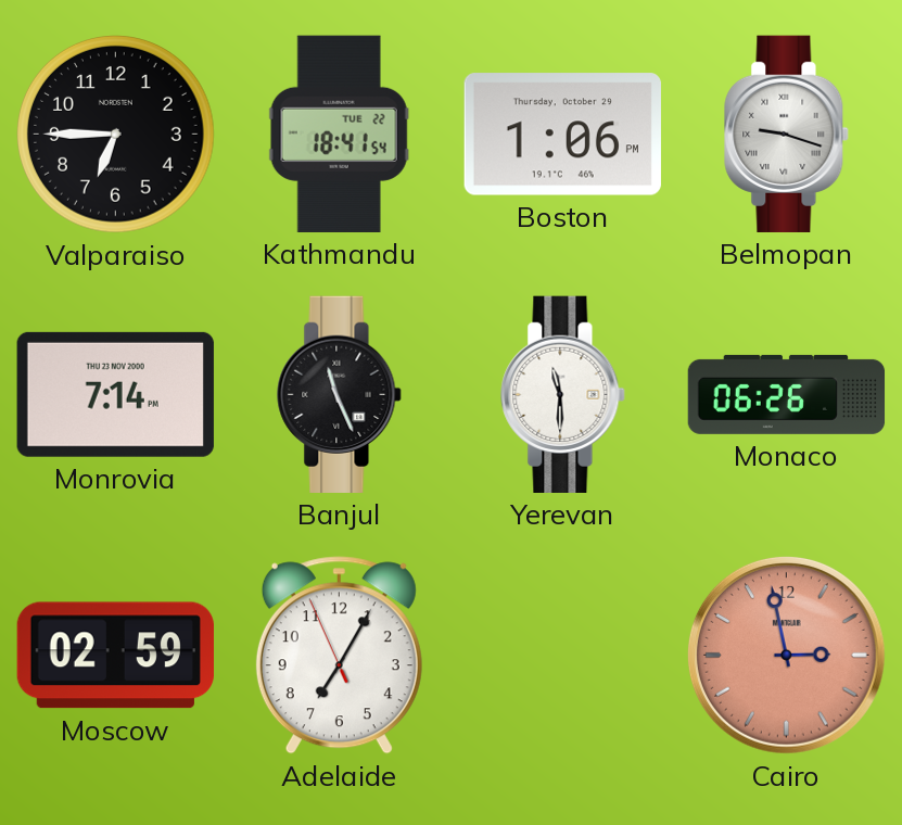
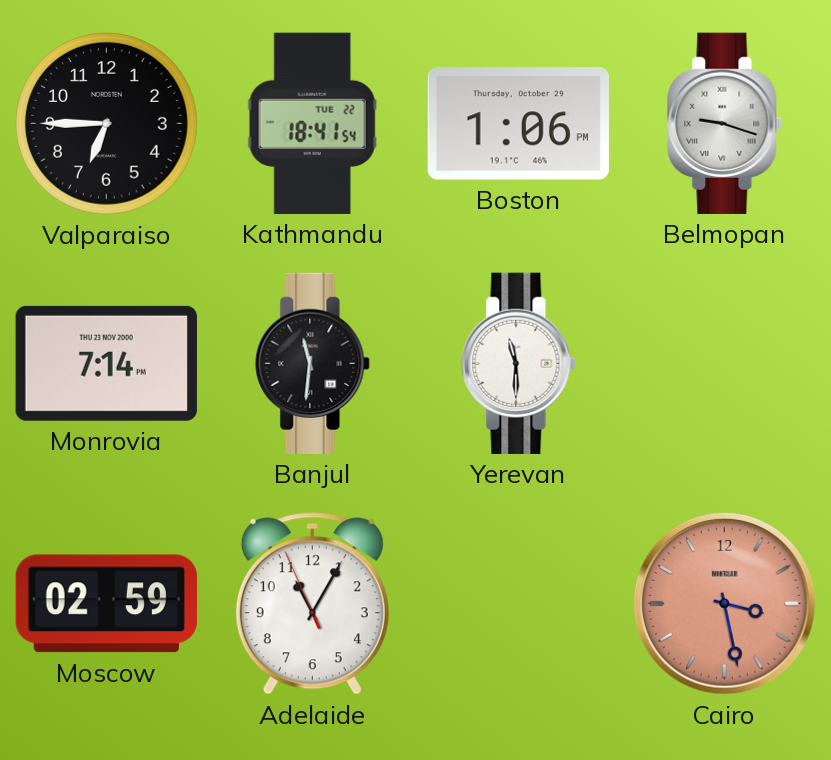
Banjul: 11:26 -> 11:31
Monaco: 06:26 -> none
Adelaide: 7:04 -> 11:04
Cairo: 2:58 -> 3:28
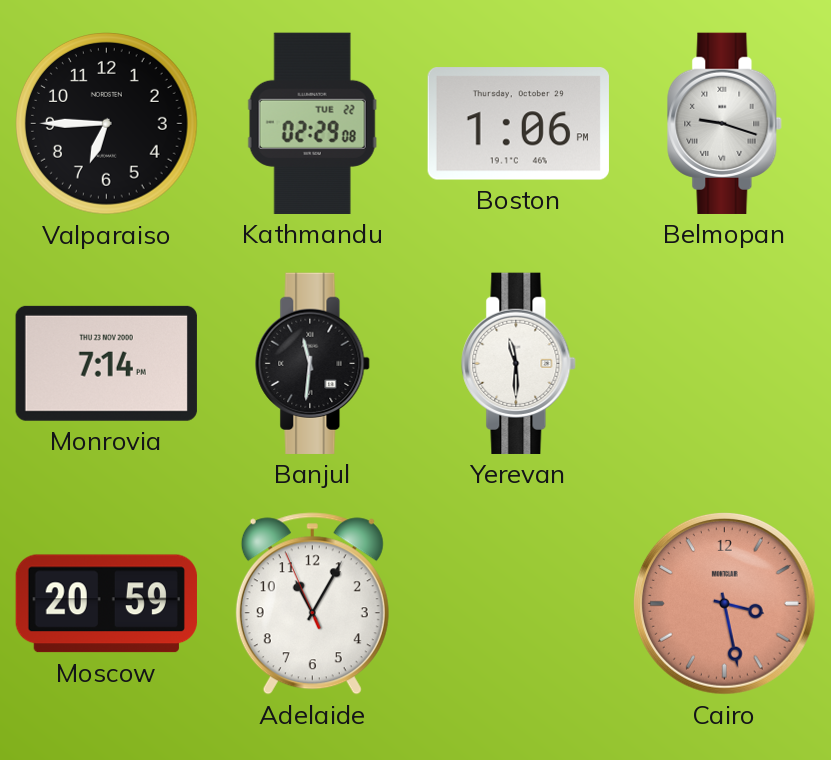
Kathmandu: 18:41 -> 02:29
Moscow: 02:59 -> 20:59
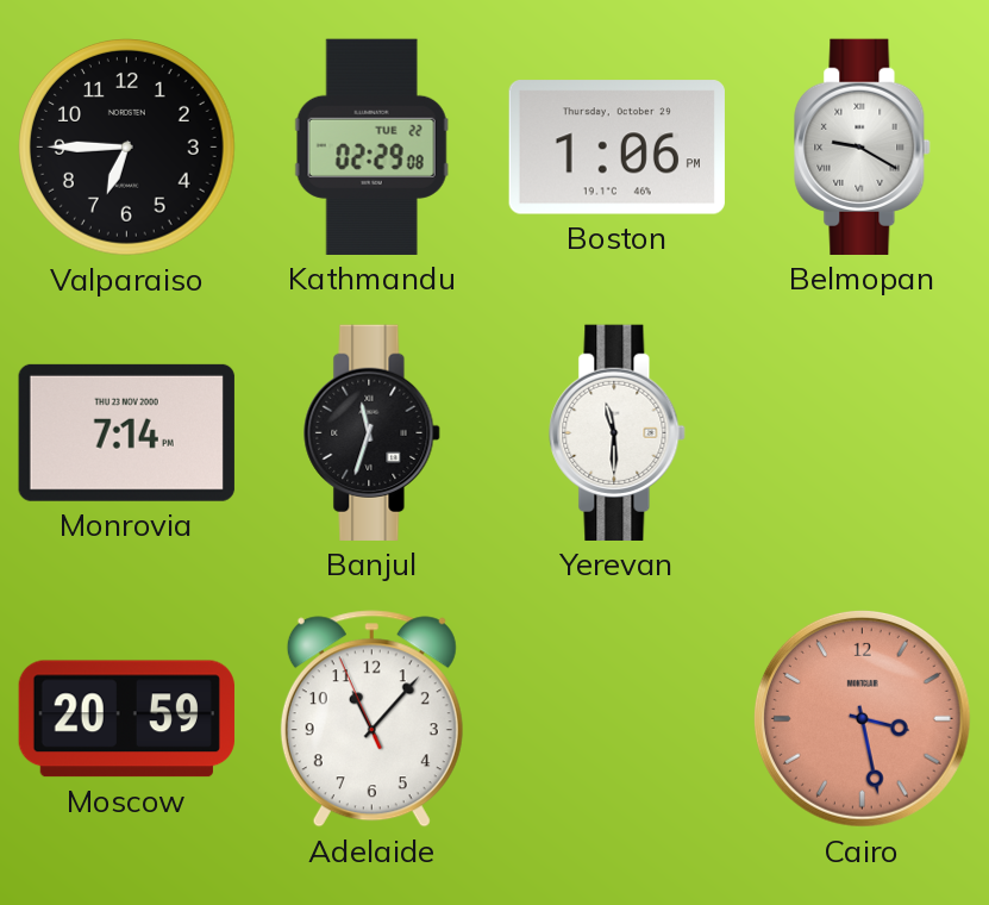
Belmopan: 9:18 -> 9:20
Banjul: 11:31 -> 11:33
Adelaide: 11:04 -> 11:06
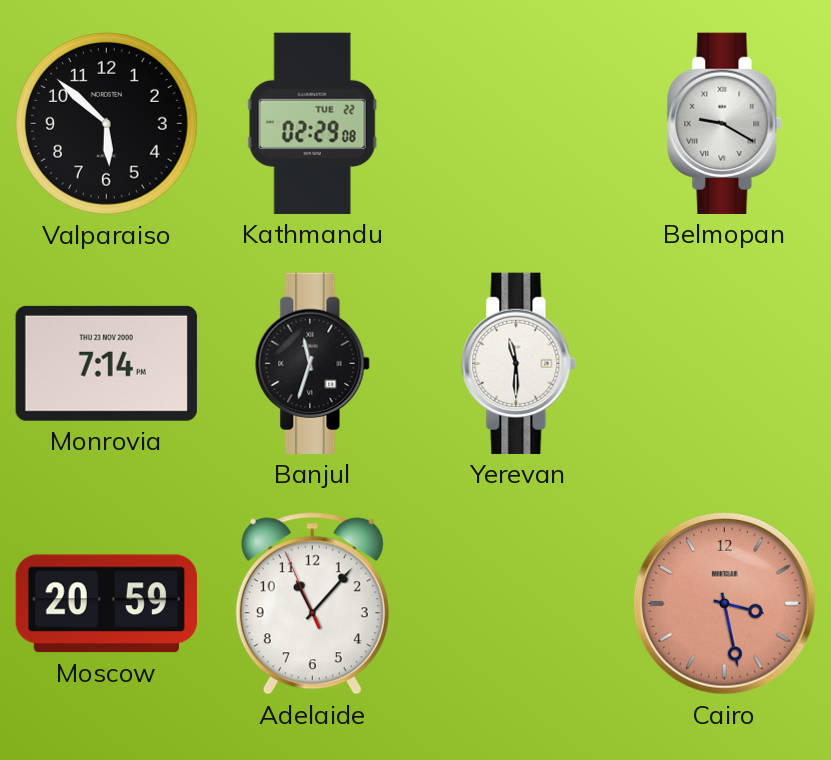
Valparaiso: 6:45 -> 5:52
Boston: 1:06 -> none
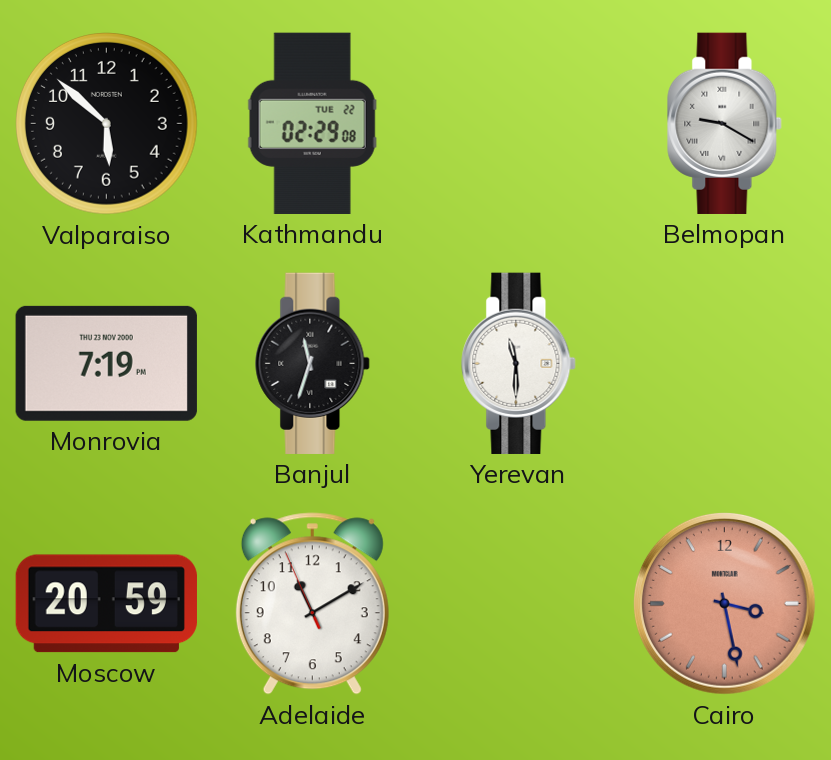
Monrovia: 7:14 -> 7:19
Adelaide: 11:06 -> 11:09
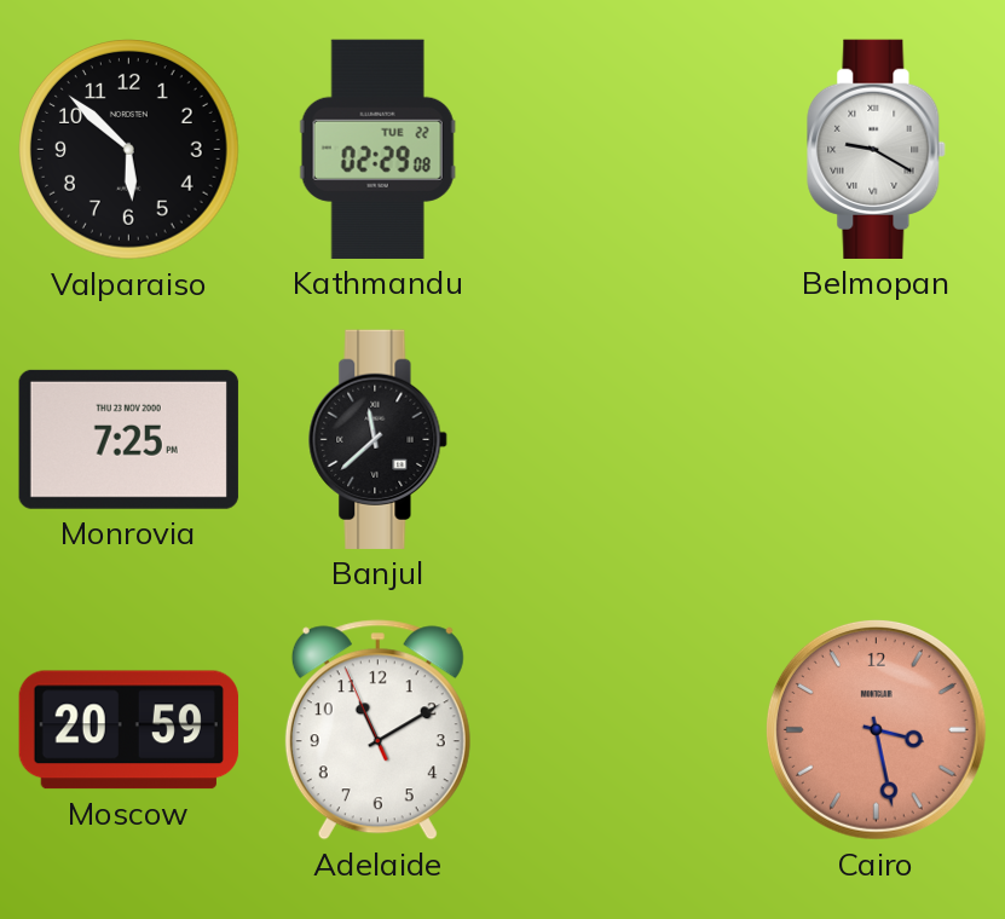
Monrovia: 7:19 -> 7:25
Banjul: 11:33 -> 11:38
Yerevan: 11:30 -> none
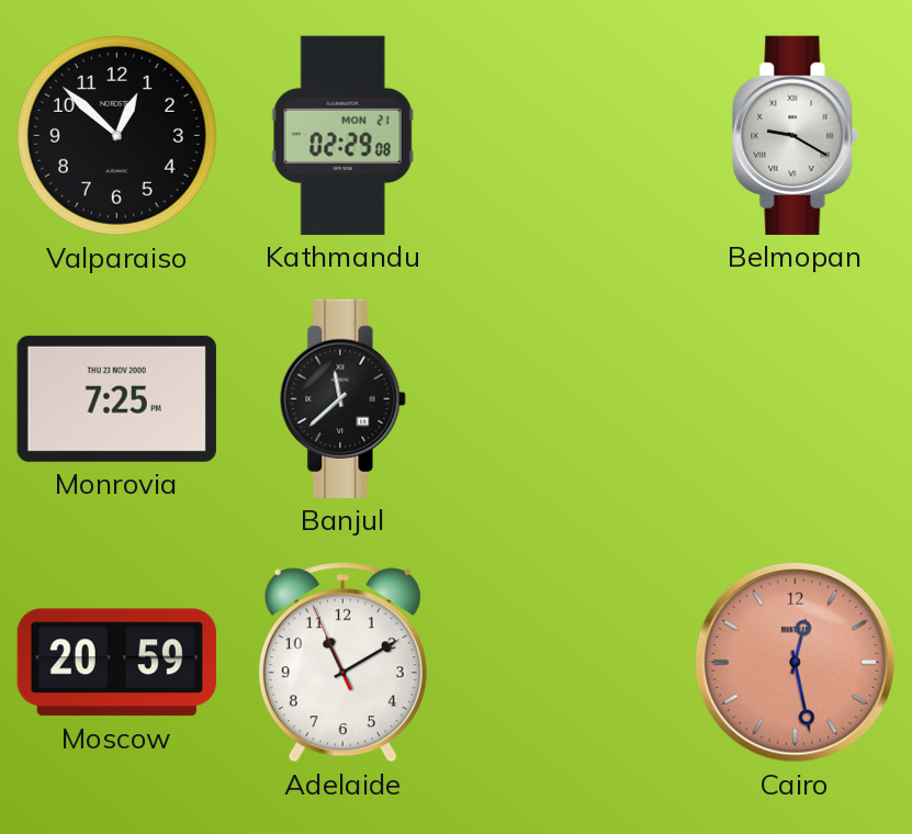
Valparaiso: 5:52 -> 12:52
Kathmandu date: TUE 22 -> MON 21
Cairo: 3:28 -> 12:28
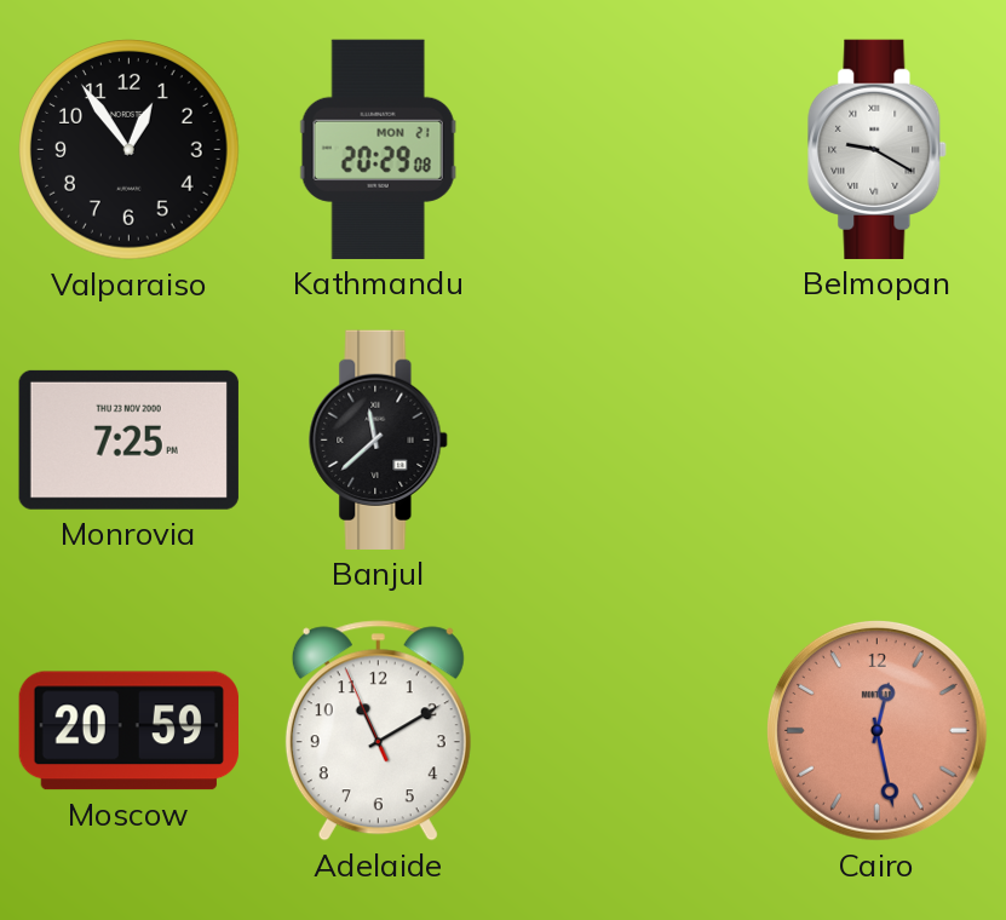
Valparaiso: 12:52 -> 12:54
Kathmandu: 02:29 -> 20:29
